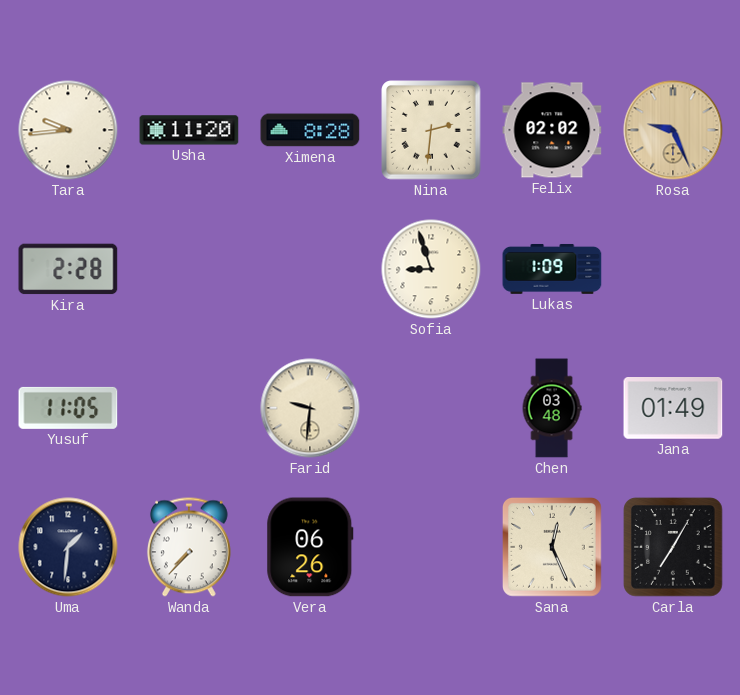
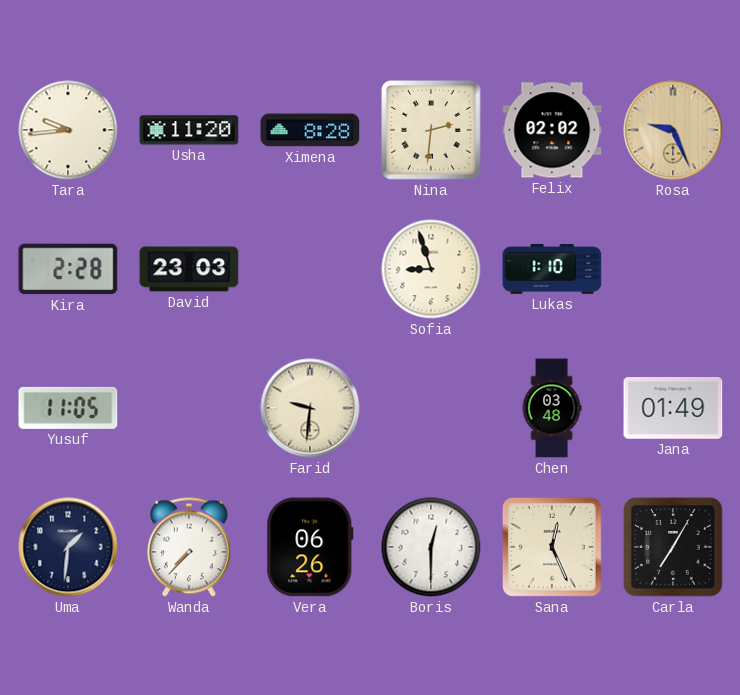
David: none -> 23:03
Lukas: 1:09 -> 1:10
Boris: none -> 12:30
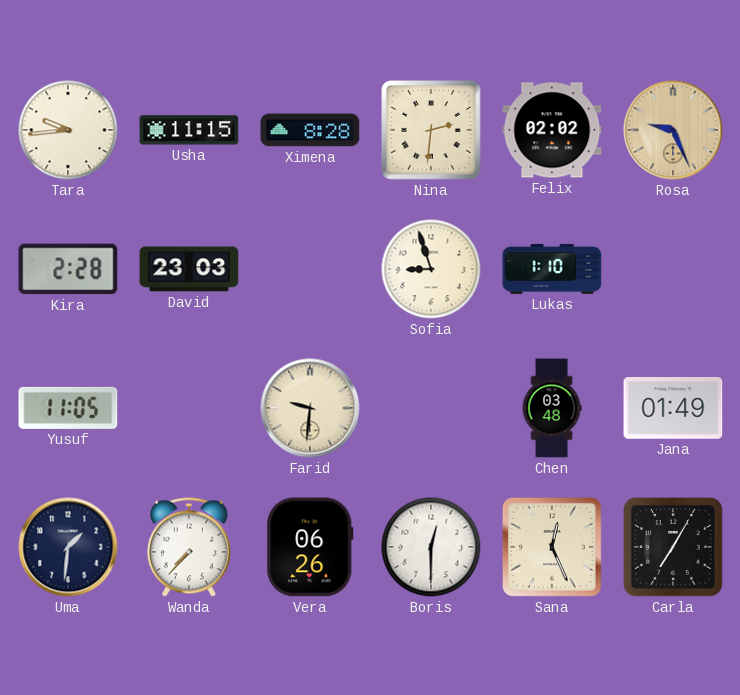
Usha: 11:20 -> 11:15
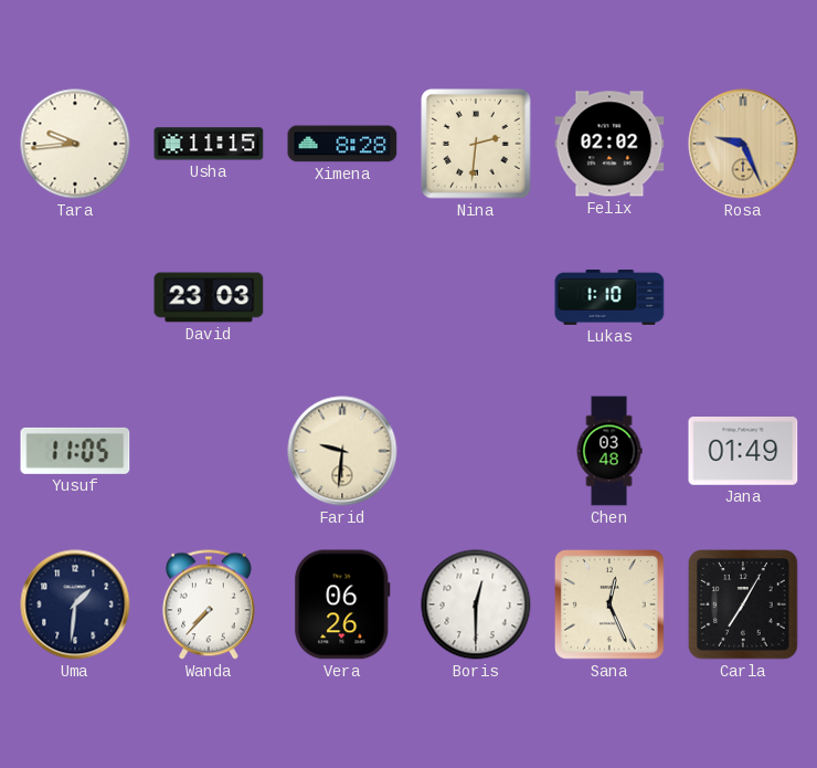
Kira: 2:28 -> none
Sofia: 8:57 -> none
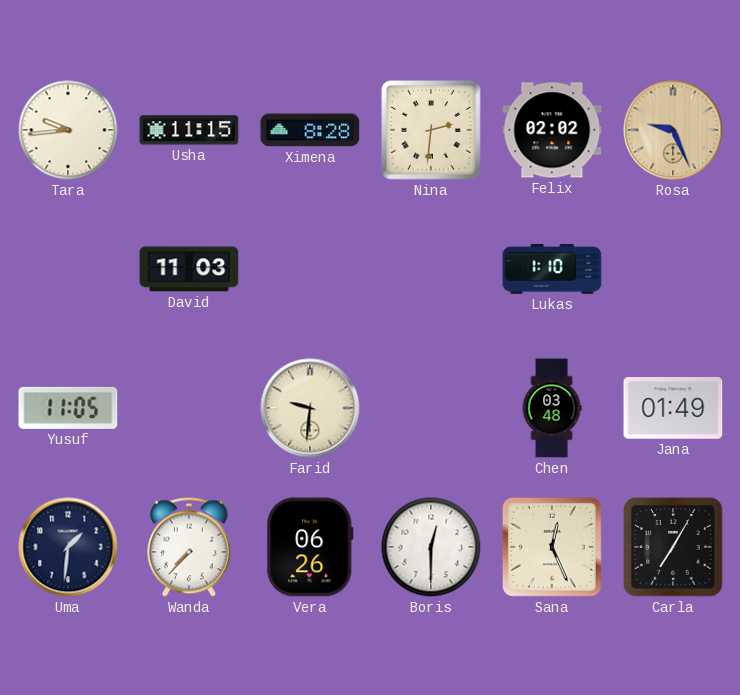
David: 23:03 -> 11:03
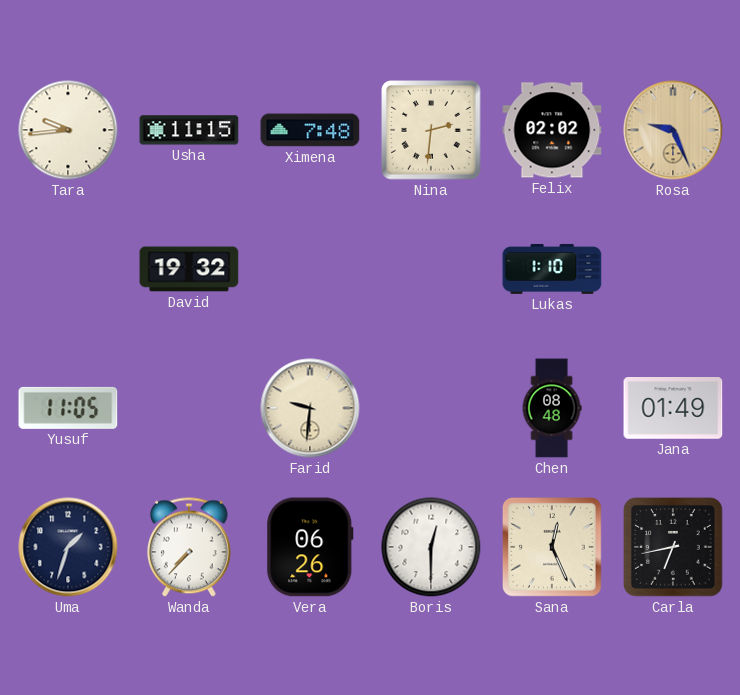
Ximena: 8:28 -> 7:48
David: 11:03 -> 19:32
Chen: 03:48 -> 08:48
Uma: 1:31 -> 1:33
Carla: 7:05 -> 6:43
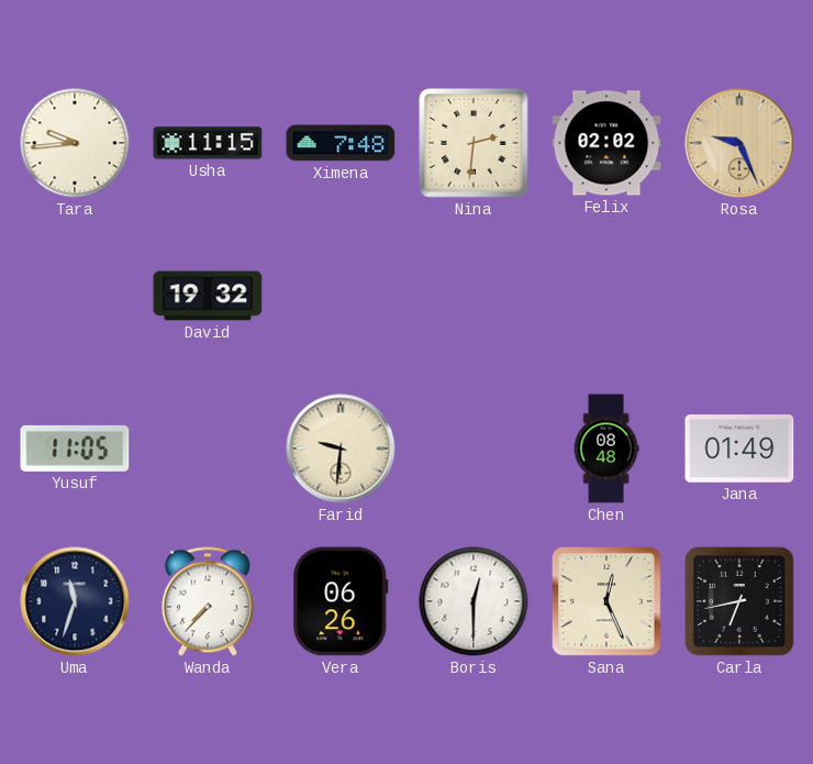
Lukas: 1:10 -> none
Uma: 1:33 -> 11:33
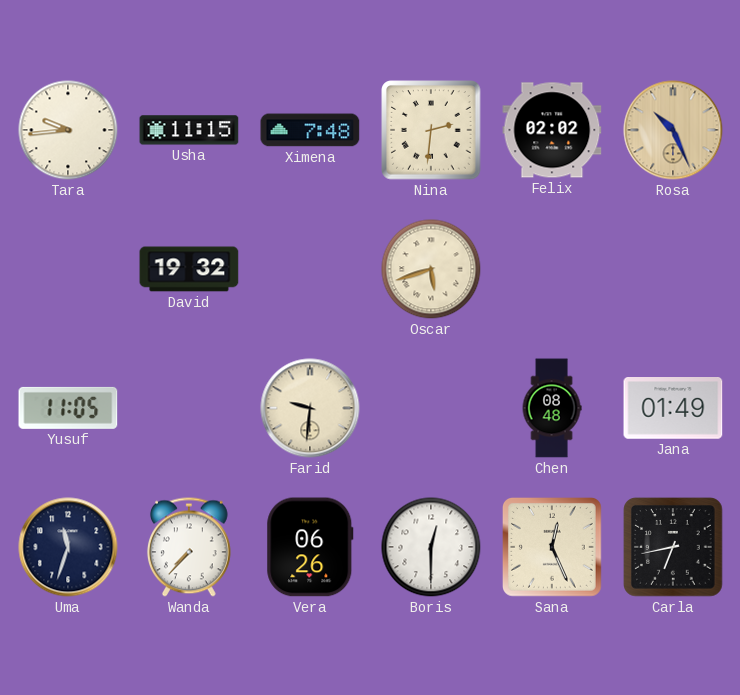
Rosa: 9:26 -> 10:26
Oscar: none -> 5:42
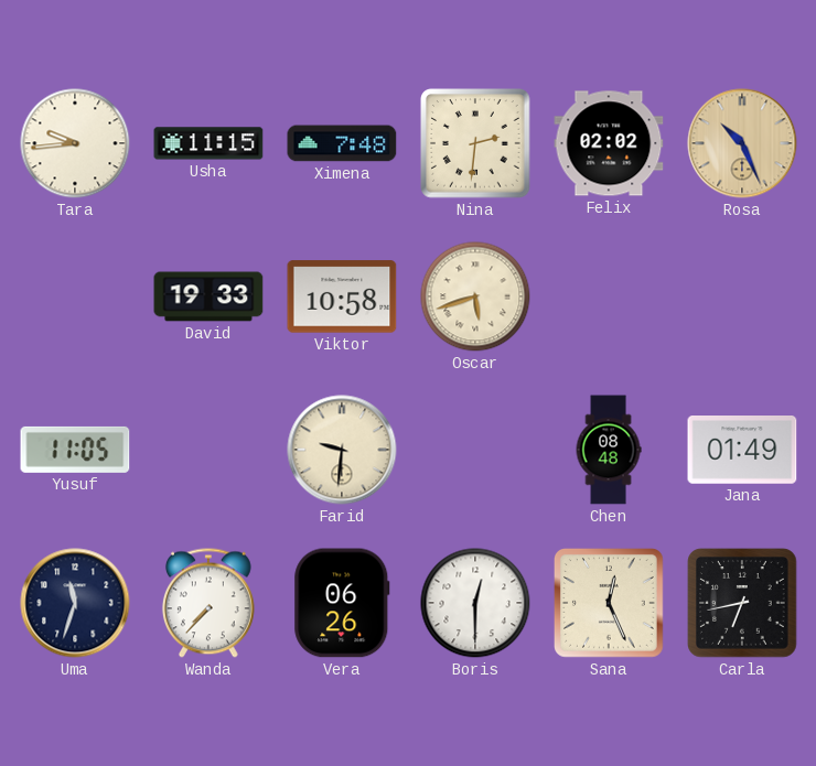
David: 19:32 -> 19:33
Viktor: none -> 10:58
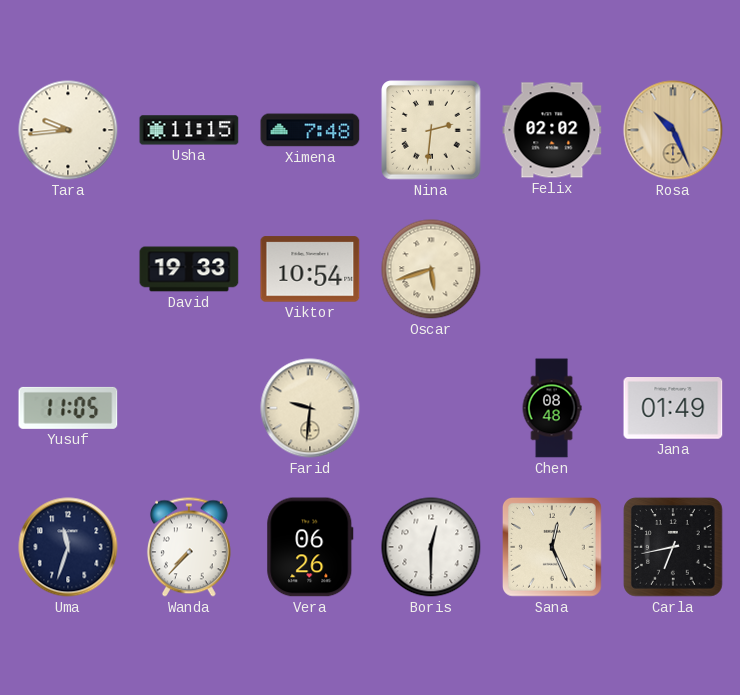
Viktor: 10:58 -> 10:54
